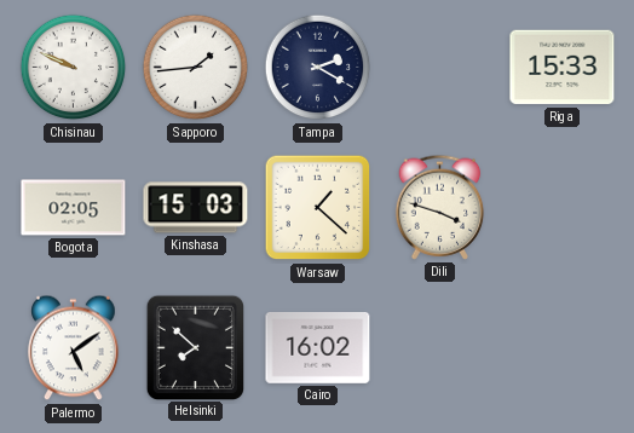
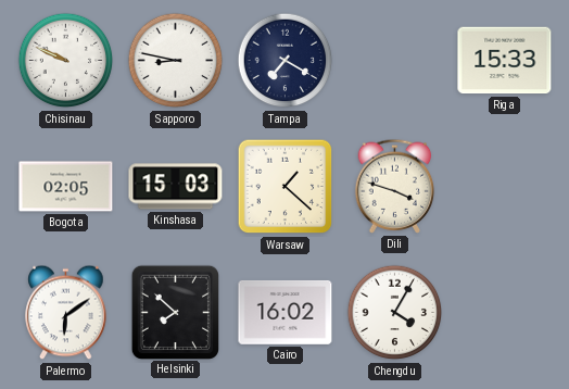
Sapporo: 1:44 -> 8:47
Tampa: 2:20 -> 7:20
Palermo: 5:09 -> 6:09
Chengdu: none -> 4:05
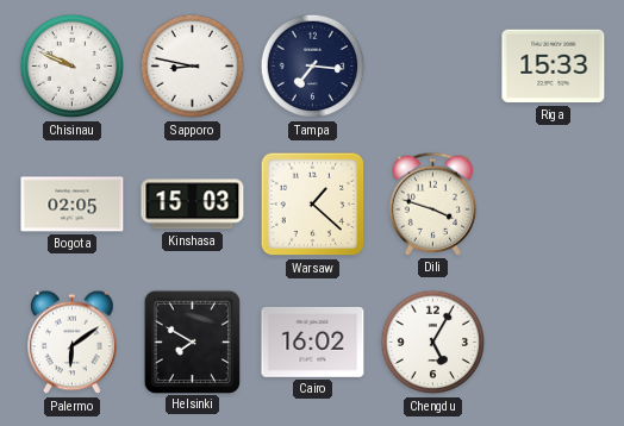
Tampa: 7:20 -> 7:16
Helsinki: 7:52 -> 7:50
Chengdu: 4:05 -> 5:05
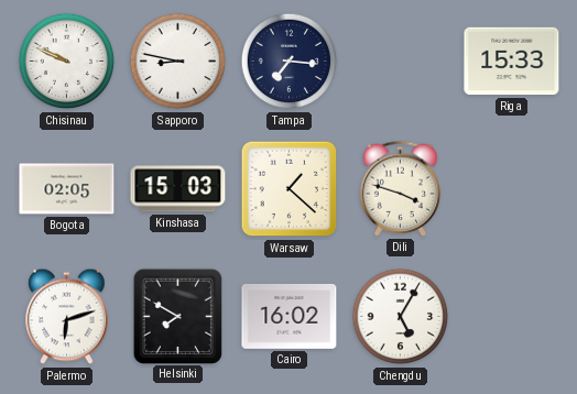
Palermo: 6:09 -> 6:12
